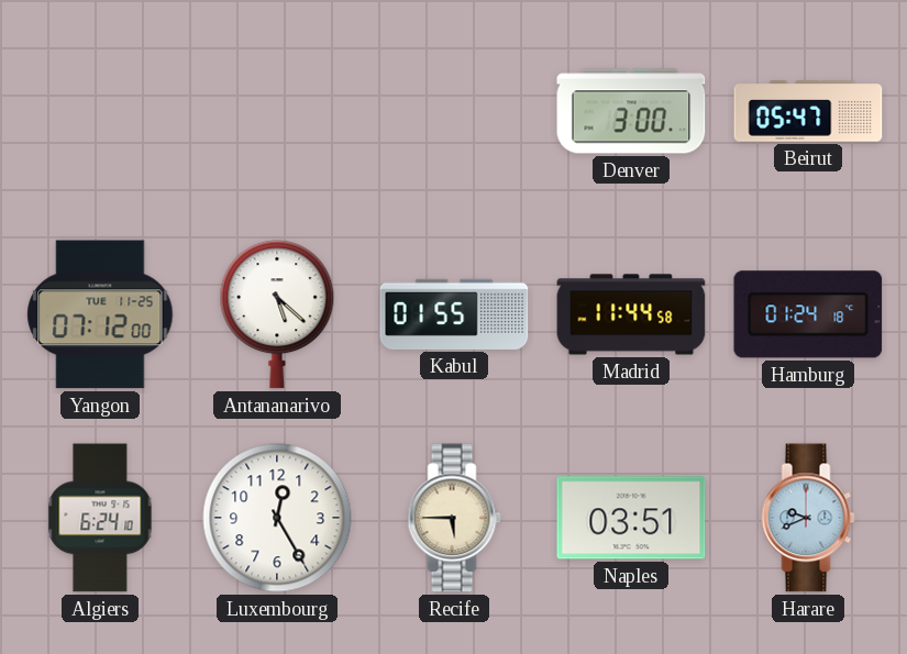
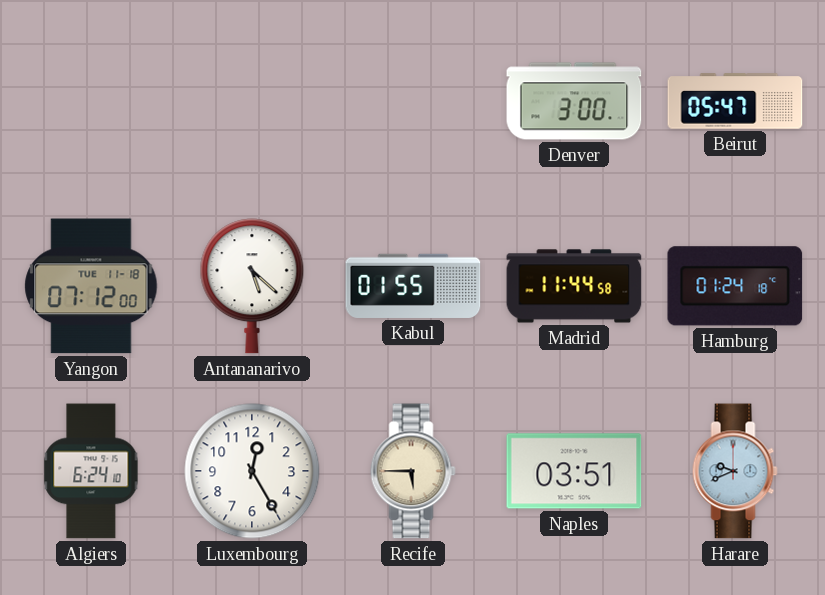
Yangon date: TUE 11-25 -> TUE 11-18
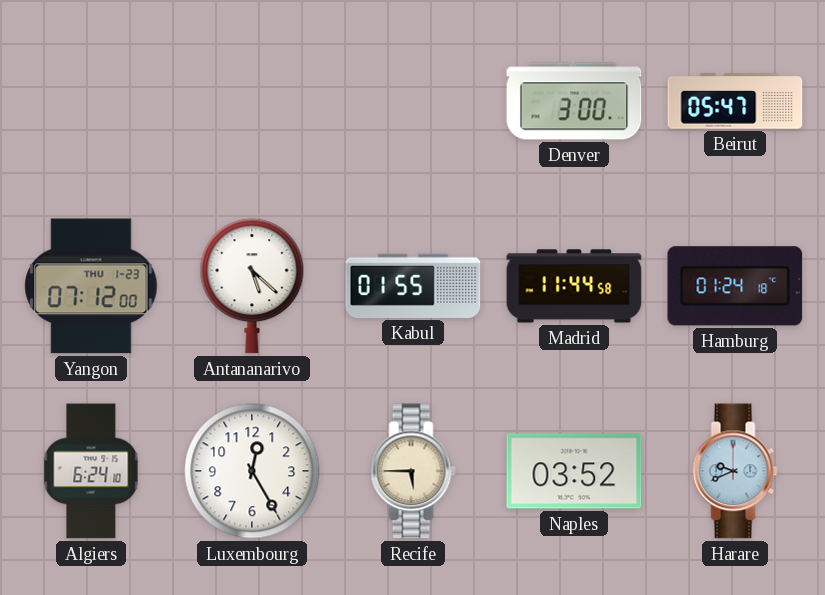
Yangon date: TUE 11-18 -> THU 1-23
Naples: 03:51 -> 03:52
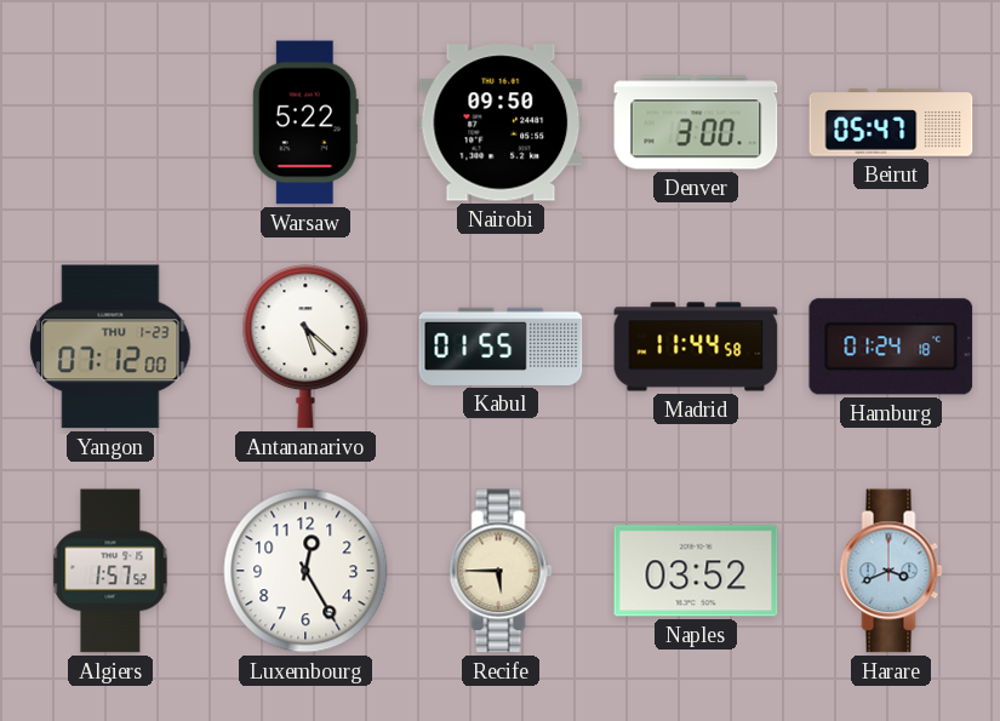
Warsaw: none -> 5:22
Nairobi: none -> 09:50
Algiers: 6:24 -> 1:57
Harare: 9:41 -> 3:41
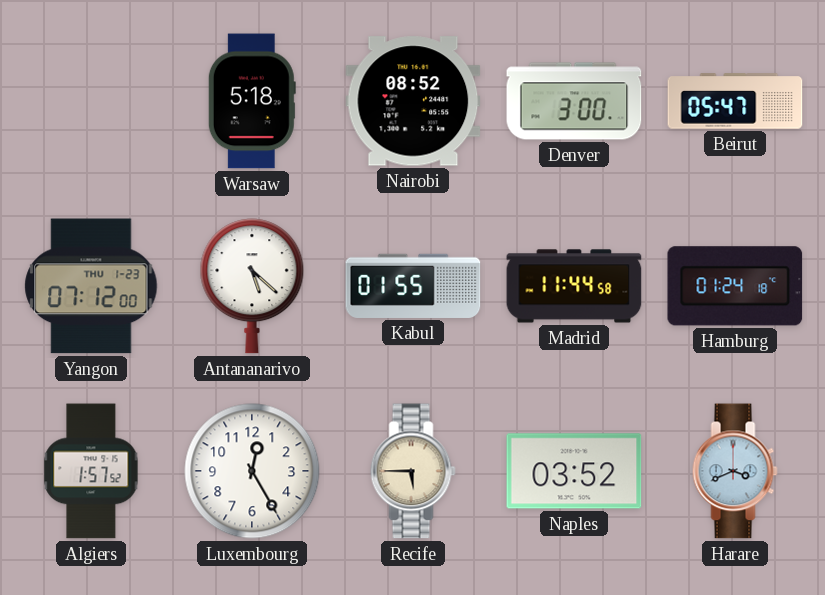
Warsaw: 5:22 -> 5:18
Nairobi: 09:50 -> 08:52
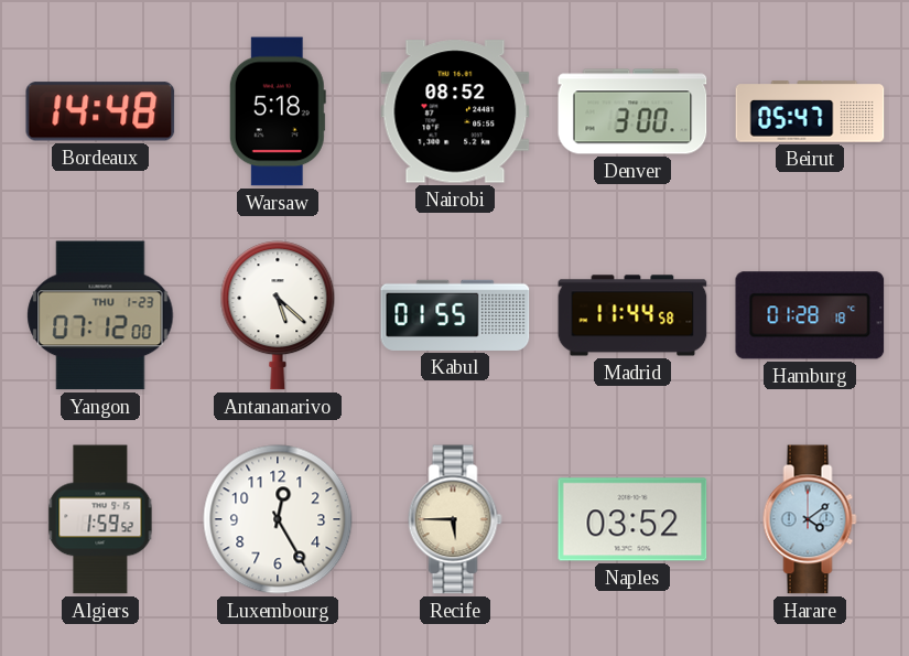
Bordeaux: none -> 14:48
Hamburg: 01:24 -> 01:28
Algiers: 1:57 -> 1:59
Harare: 3:41 -> 4:09
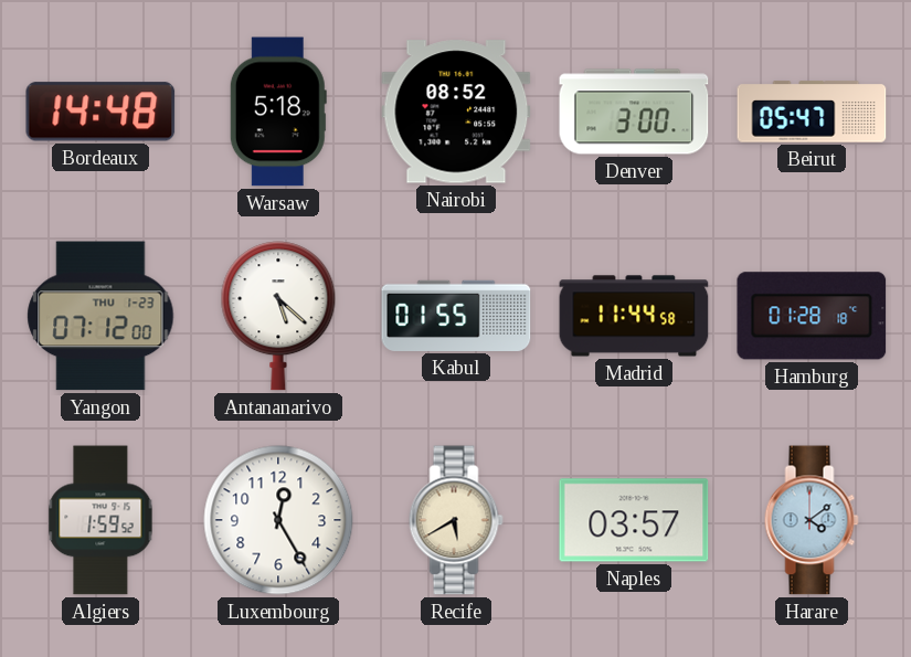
Recife: 5:45 -> 5:40
Naples: 03:52 -> 03:57
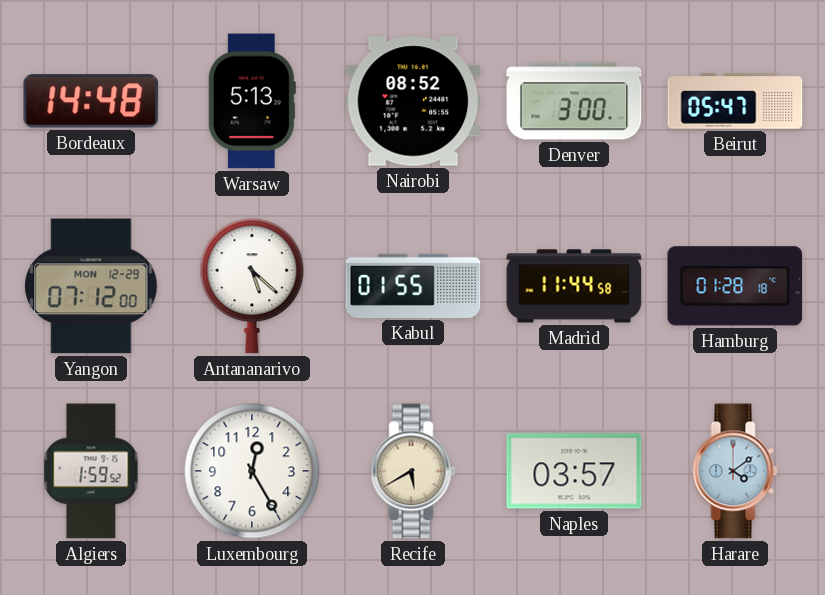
Warsaw: 5:18 -> 5:13
Yangon date: THU 1-23 -> MON 12-29
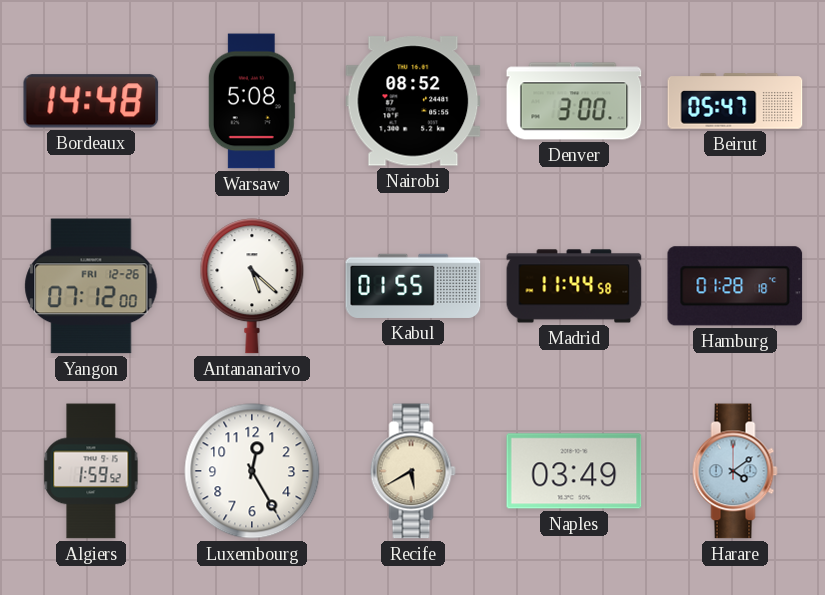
Warsaw: 5:13 -> 5:08
Yangon date: MON 12-29 -> FRI 12-26
Naples: 03:57 -> 03:49
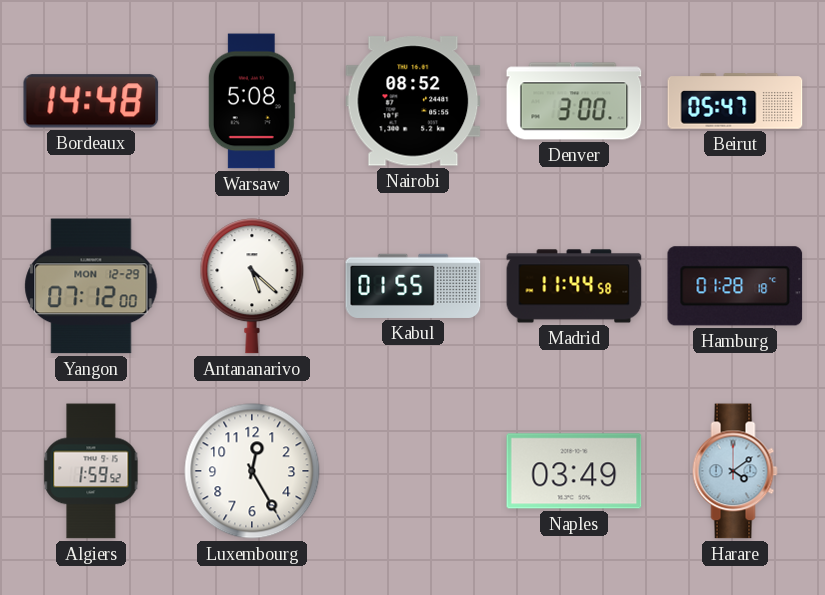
Yangon date: FRI 12-26 -> MON 12-29
Recife: 5:40 -> none
